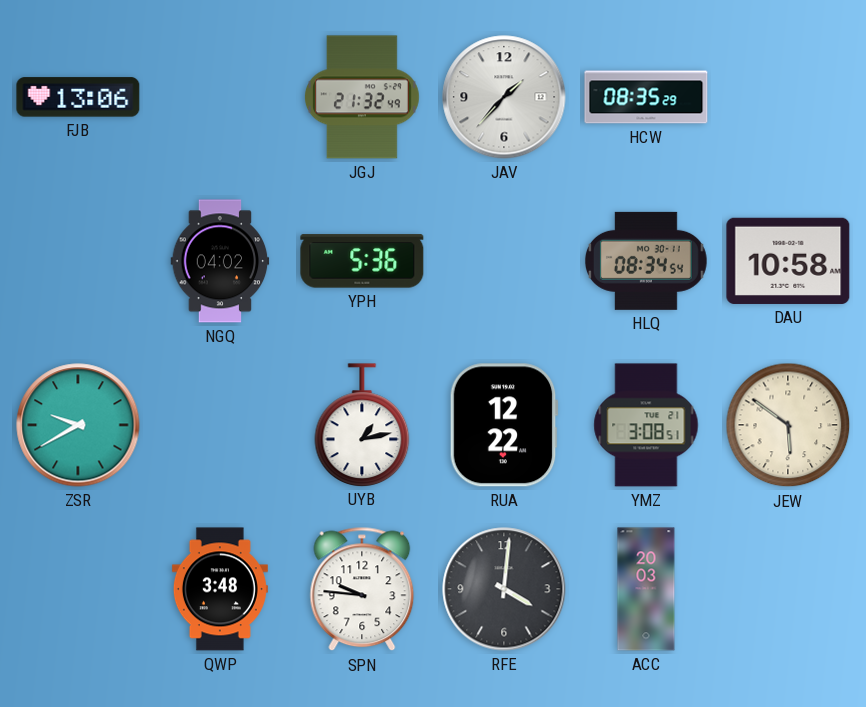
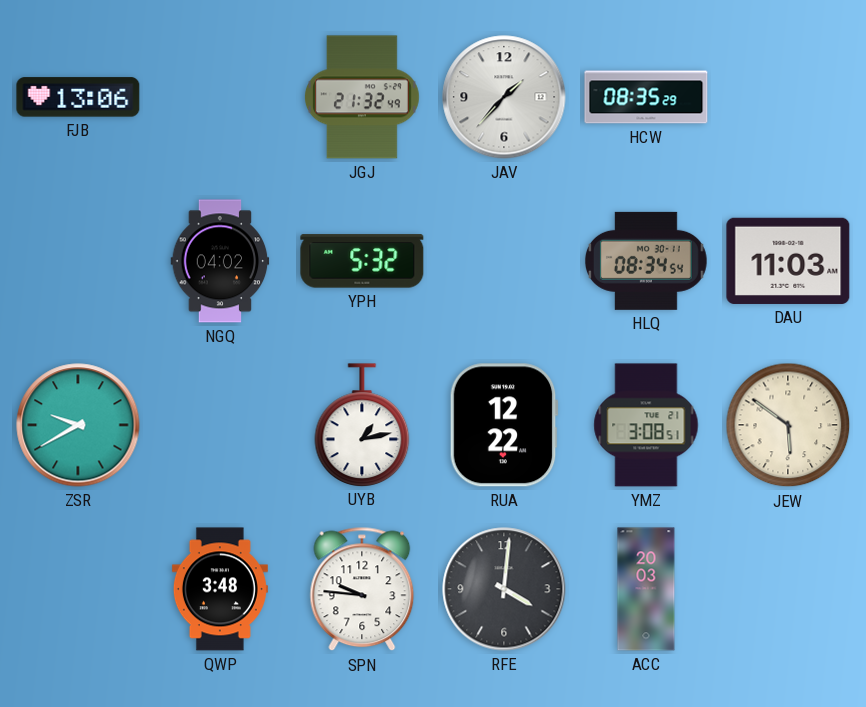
YPH: 5:36 -> 5:32
DAU: 10:58 -> 11:03
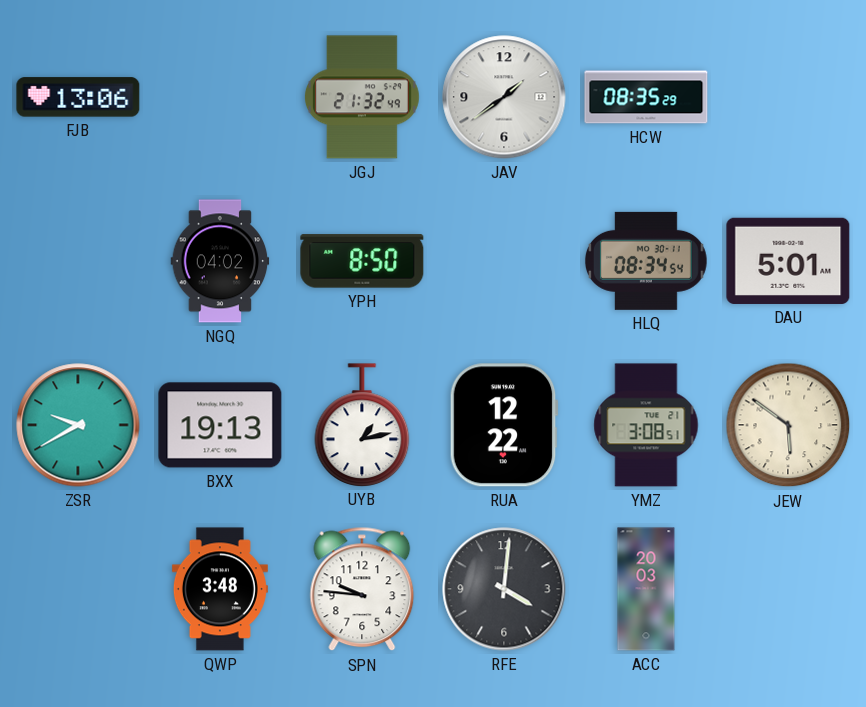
JAV: 1:37 -> 1:39
YPH: 5:32 -> 8:50
DAU: 11:03 -> 5:01
BXX: none -> 19:13
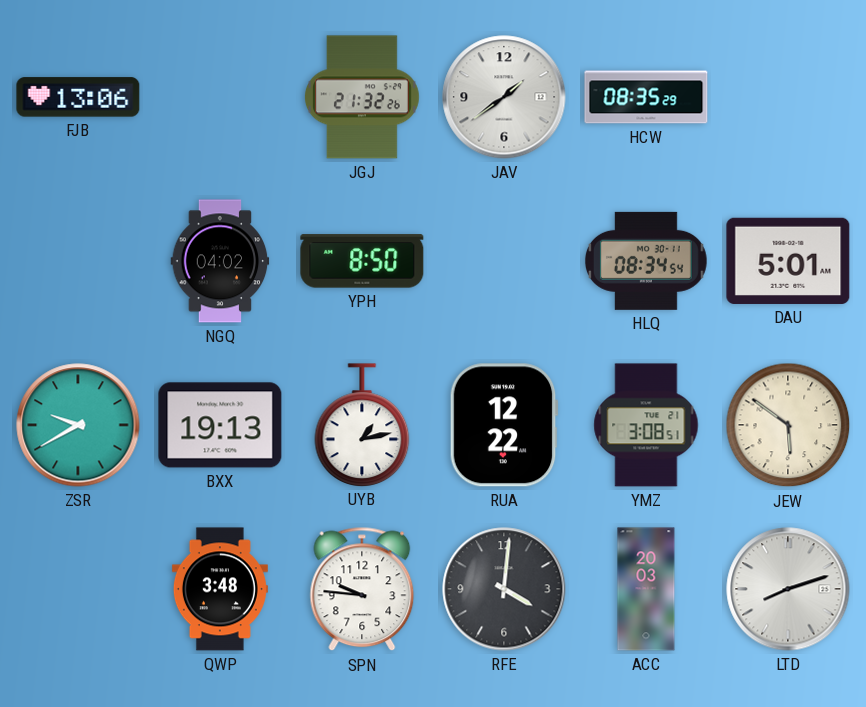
JGJ: 21:32:49 -> 21:32:26
LTD: none -> 8:12
